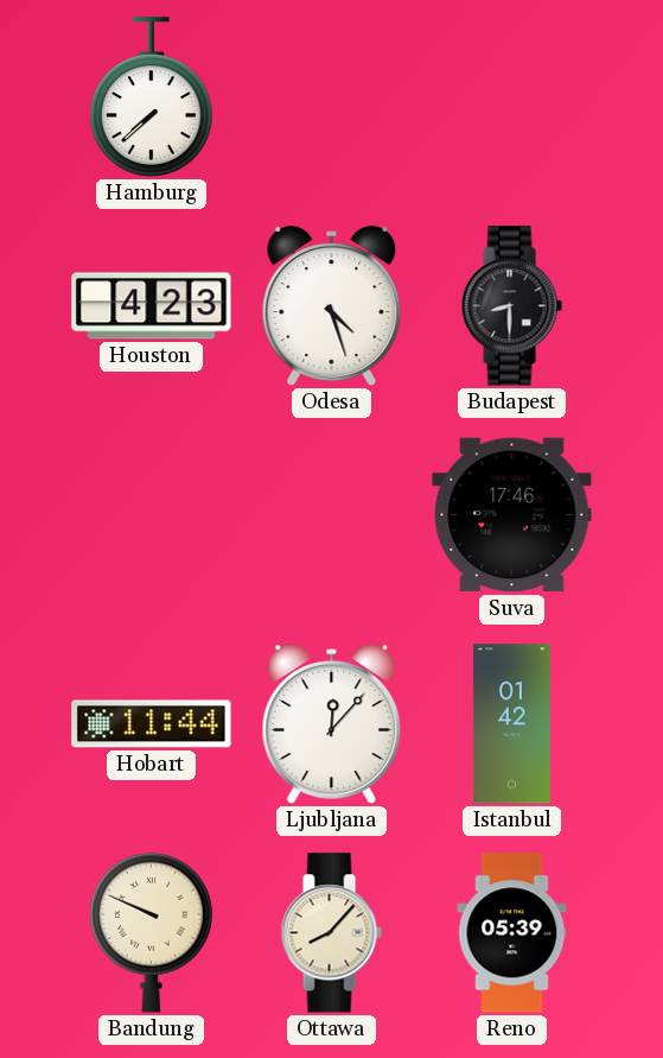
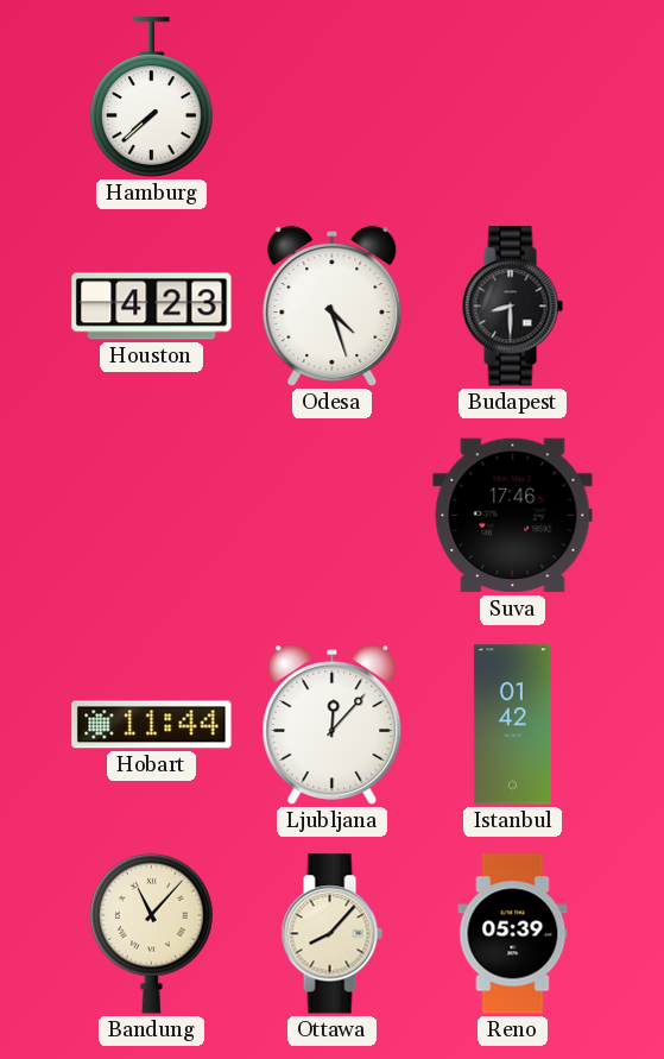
Bandung: 9:49 -> 11:07
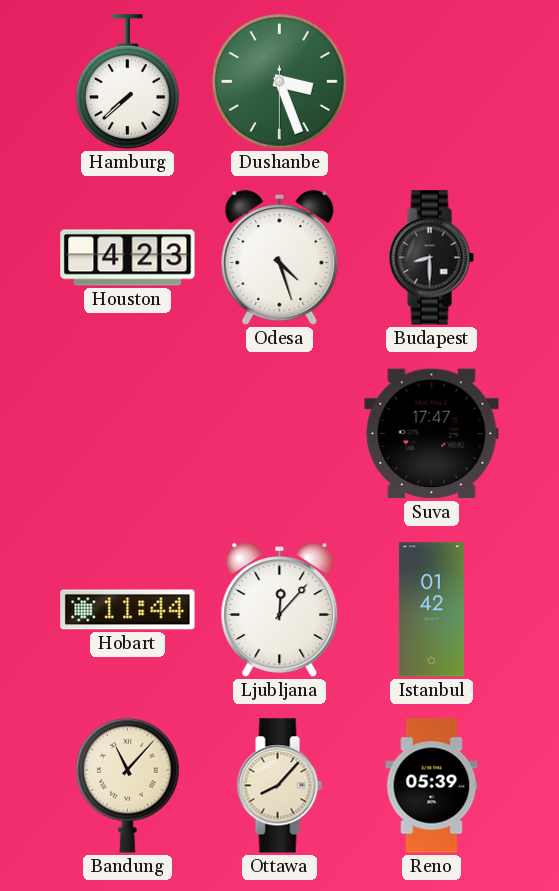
Dushanbe: none -> 3:26
Suva: 17:46 -> 17:47
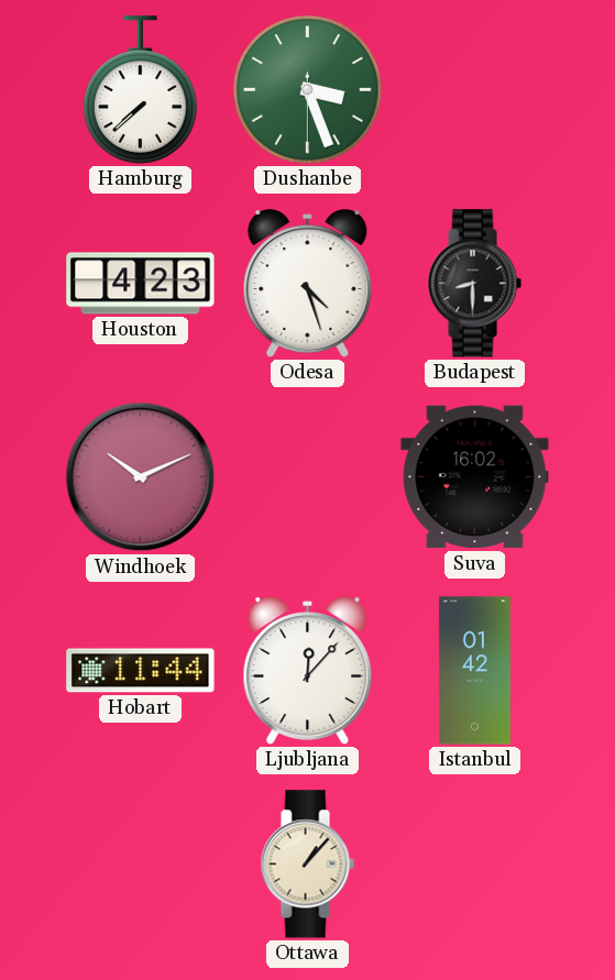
Windhoek: none -> 10:11
Suva: 17:47 -> 16:02
Bandung: 11:07 -> none
Ottawa: 8:07 -> 1:07
Reno: 05:39 -> none
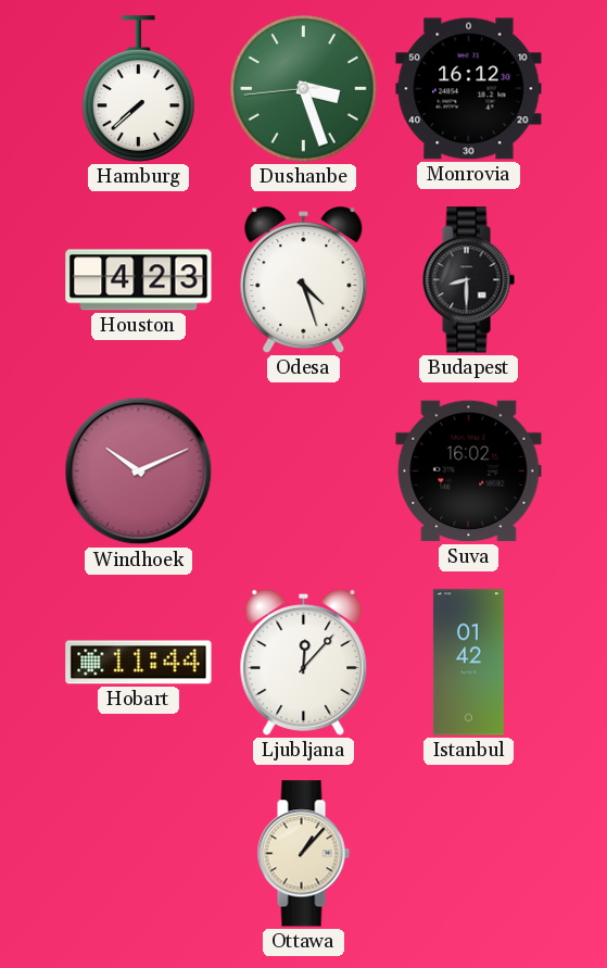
Dushanbe: 3:26:30 -> 3:26:44
Monrovia: none -> 16:12
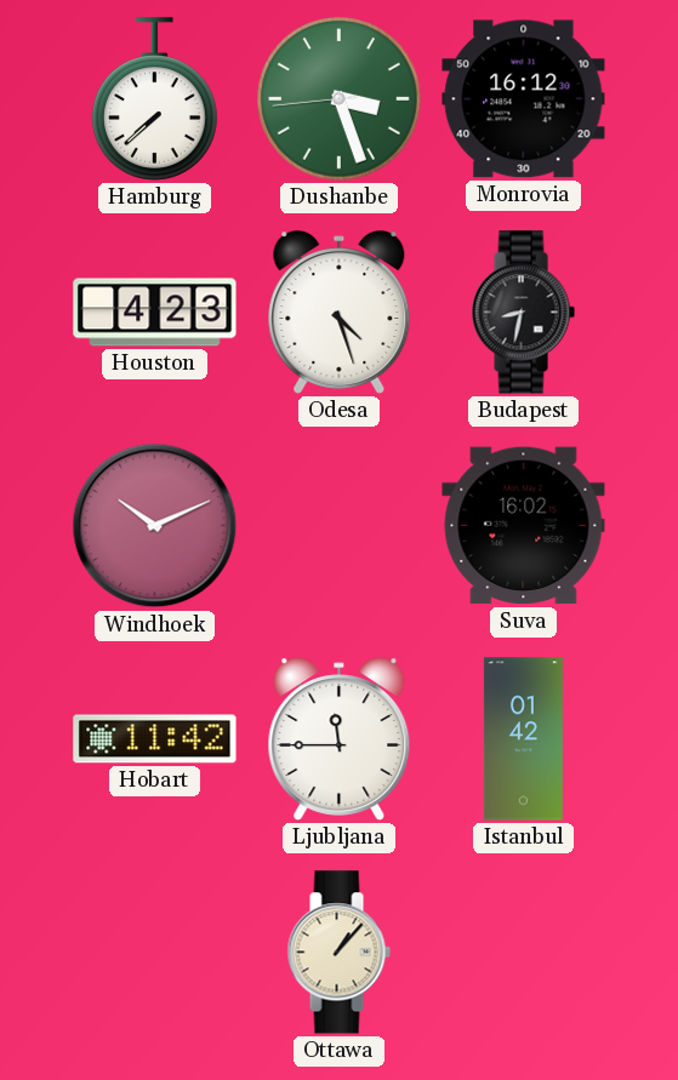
Budapest: 8:30 -> 8:32
Hobart: 11:44 -> 11:42
Ljubljana: 12:07 -> 11:45
